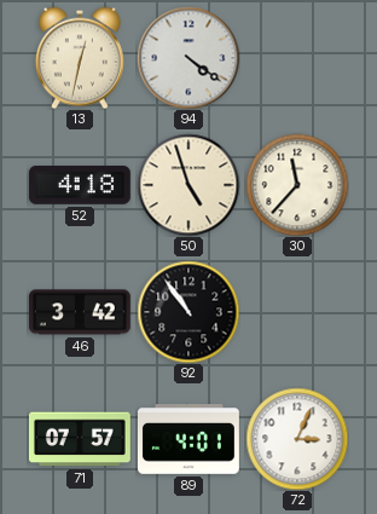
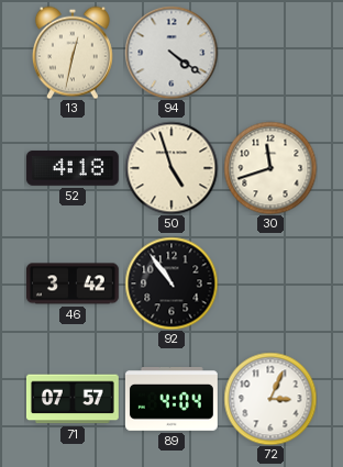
30: 11:37 -> 11:42
89: 4:01 -> 4:04
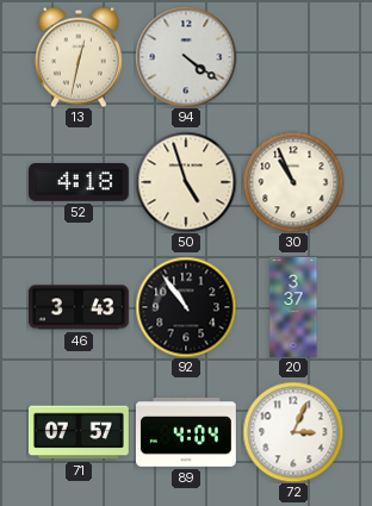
30: 11:42 -> 10:56
46: 3:42 -> 3:43
20: none -> 3:37
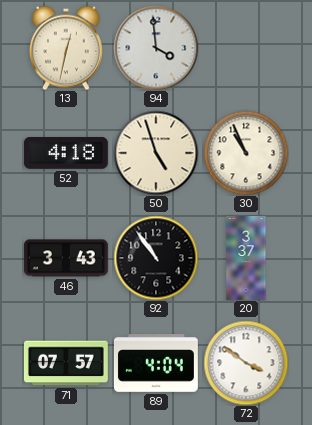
94: 4:21 -> 3:59
72: 3:04 -> 3:51
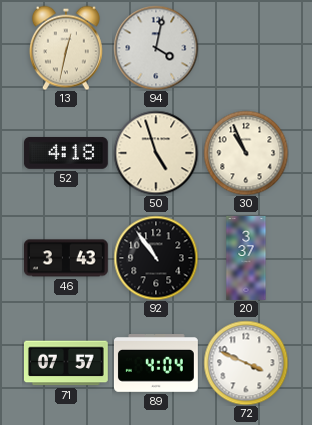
94: 3:59 -> 4:02
72: 3:51 -> 3:49
